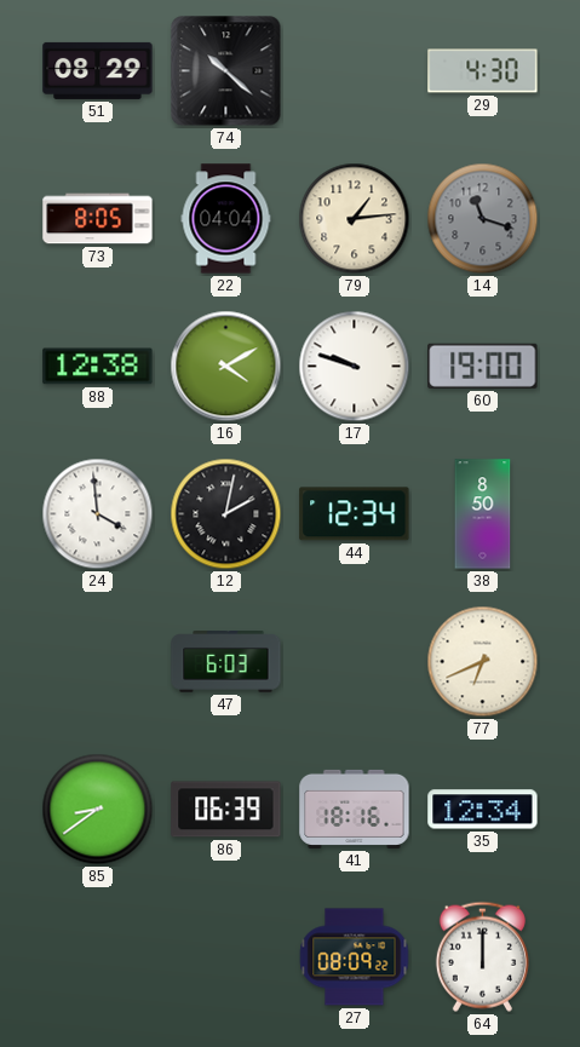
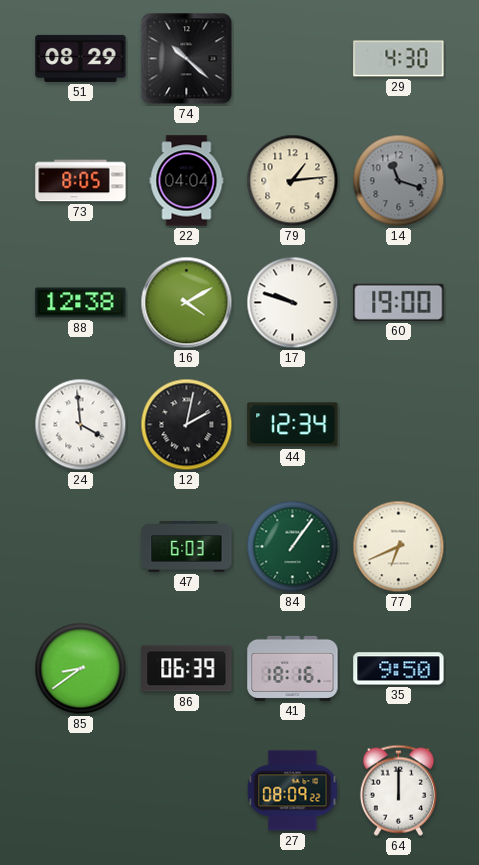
38: 8:50 -> none
84: none -> 1:06
35: 12:34 -> 9:50
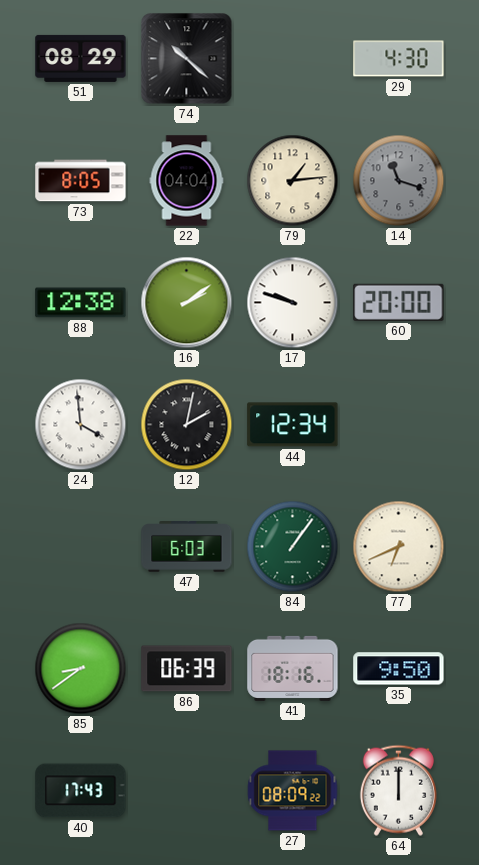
16: 4:10 -> 2:09
60: 19:00 -> 20:00
40: none -> 17:43
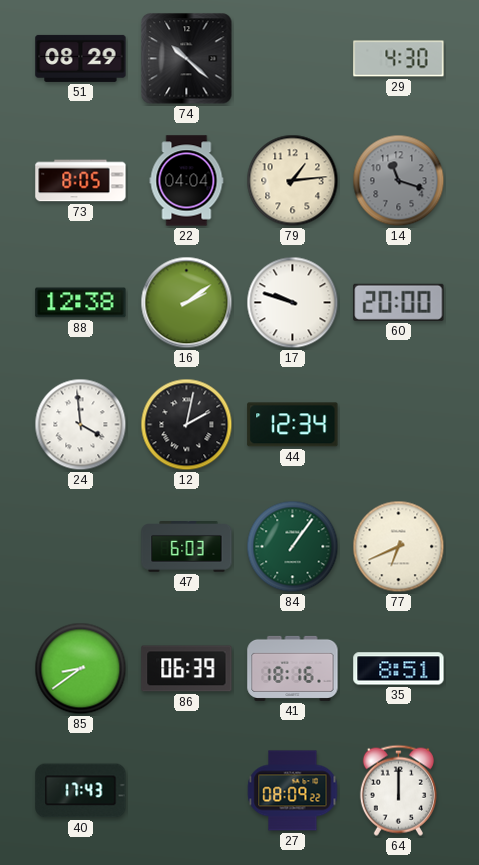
35: 9:50 -> 8:51
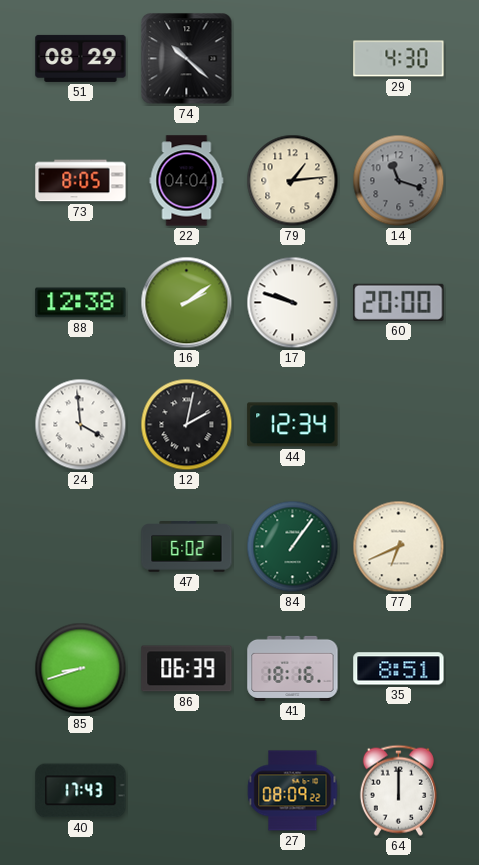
47: 6:03 -> 6:02
85: 8:39 -> 8:42
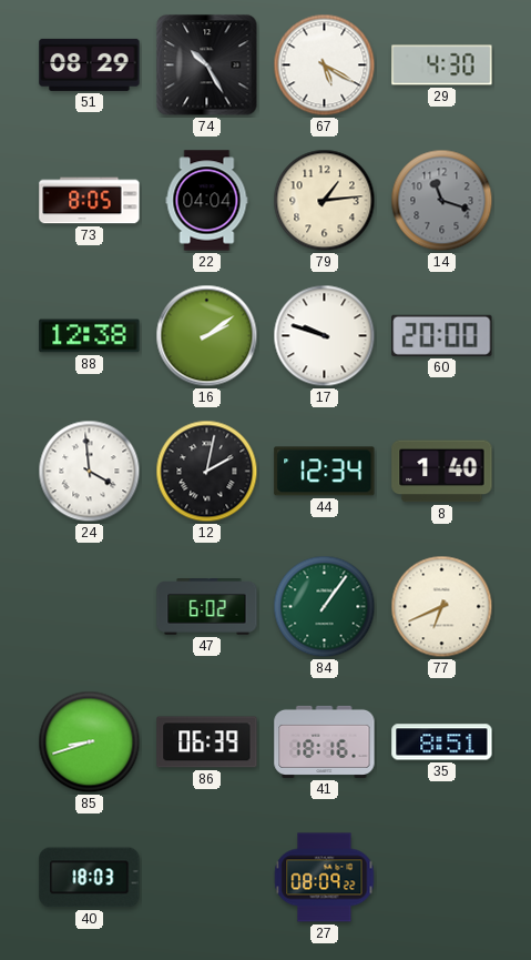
74: 10:22 -> 10:25
67: none -> 5:20
8: none -> 1:40
40: 17:43 -> 18:03
64: 12:00 -> none
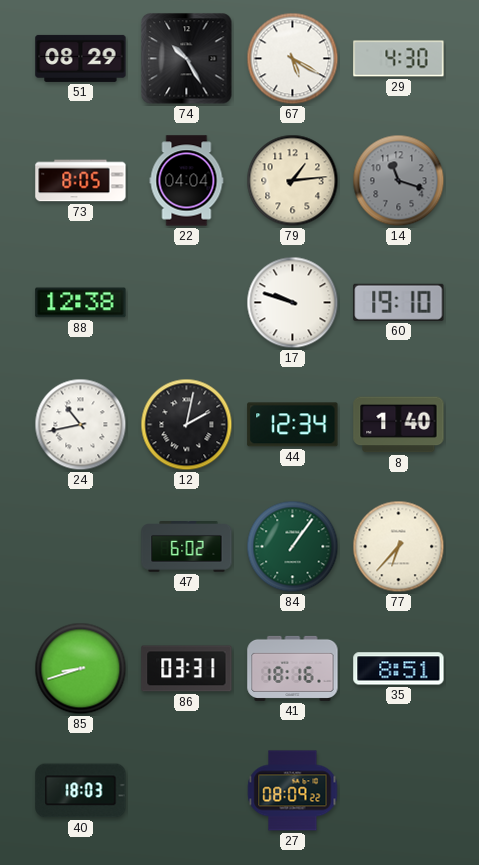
16: 2:09 -> none
60: 20:00 -> 19:10
24: 3:59 -> 10:43
77: 6:41 -> 6:37
86: 06:39 -> 03:31
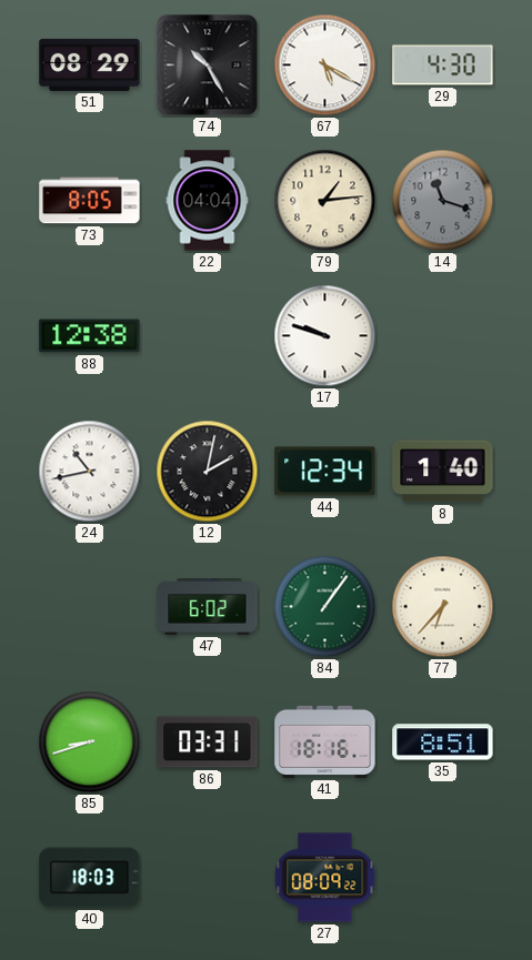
60: 19:10 -> none
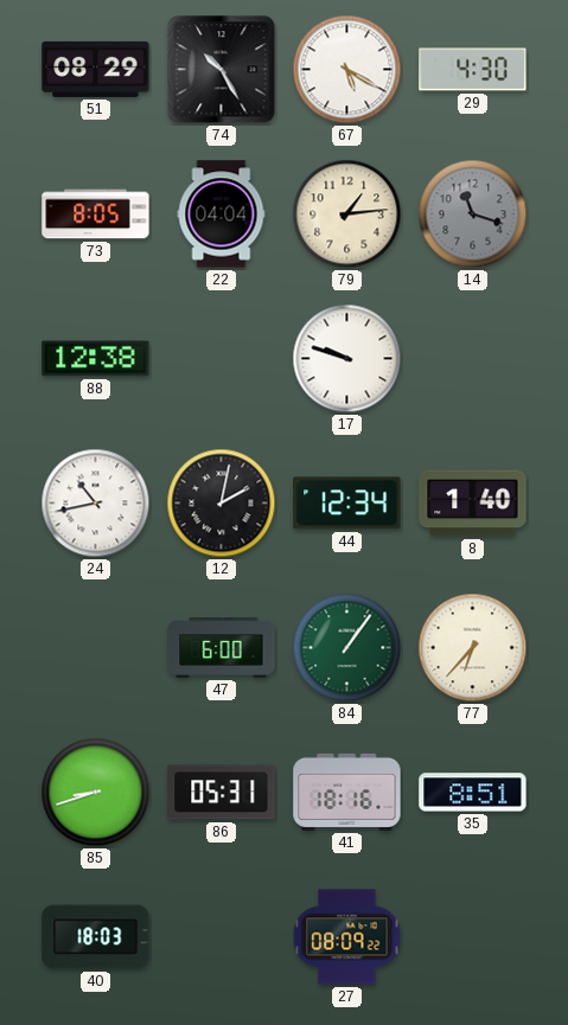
47: 6:02 -> 6:00
86: 03:31 -> 05:31
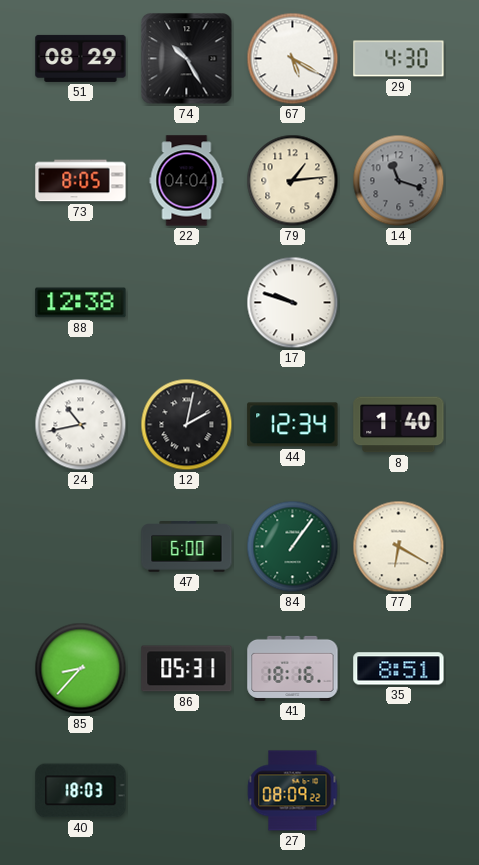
77: 6:37 -> 6:20
85: 8:42 -> 8:37
